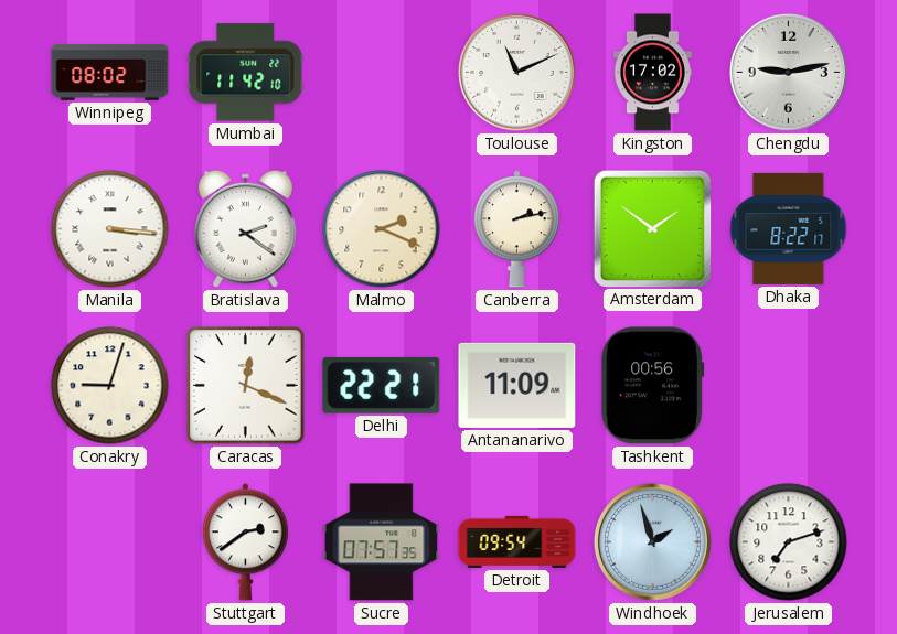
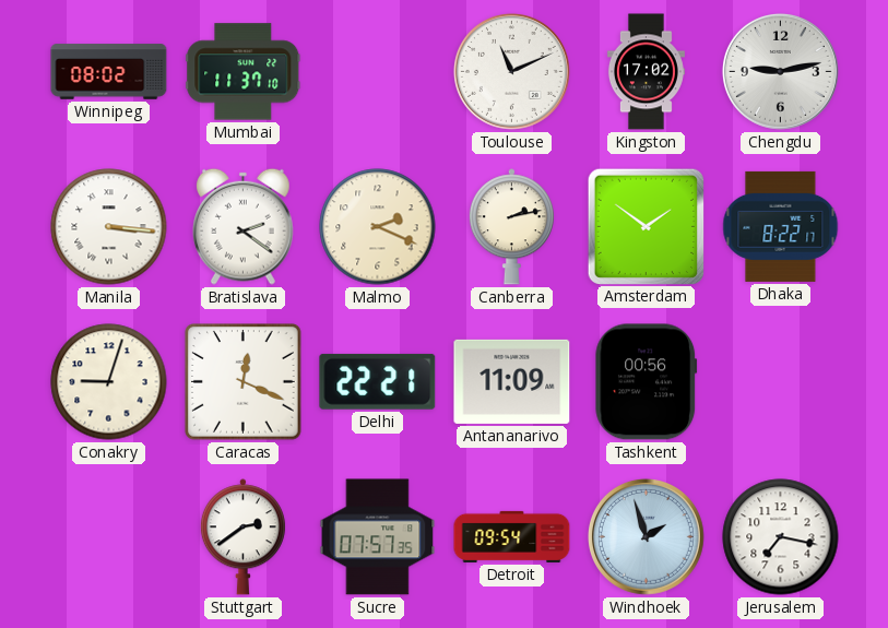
Mumbai: 11:42 -> 11:37
Jerusalem: 7:12 -> 7:17
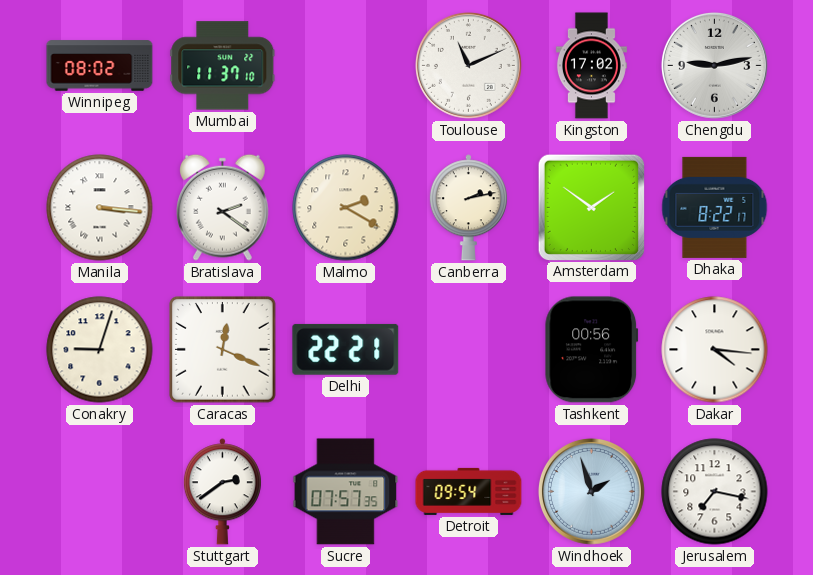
Malmo: 2:19 -> 2:20
Antananarivo: 11:09 -> none
Dakar: none -> 4:16
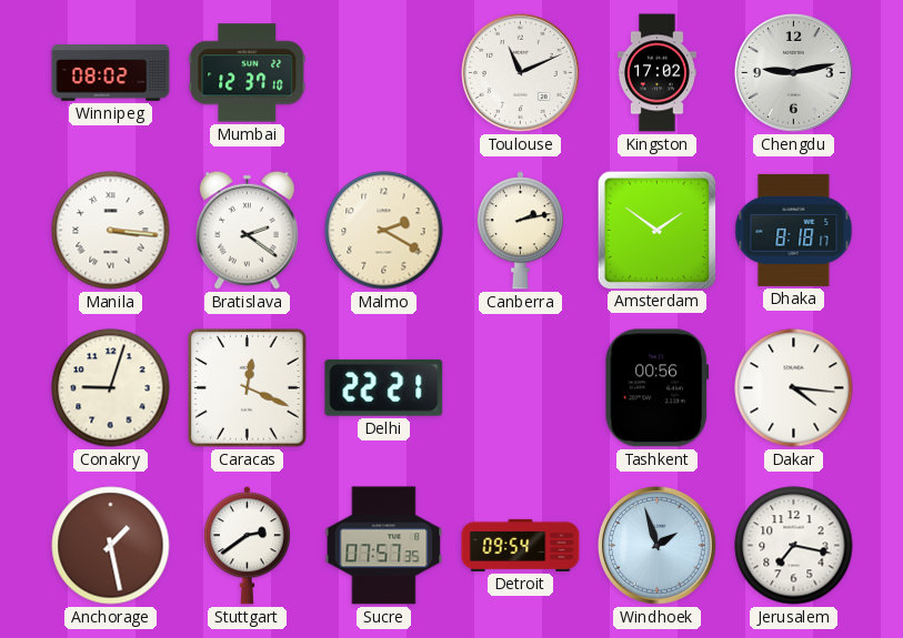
Mumbai: 11:37 -> 12:37
Dhaka: 8:22 -> 8:18
Anchorage: none -> 1:28
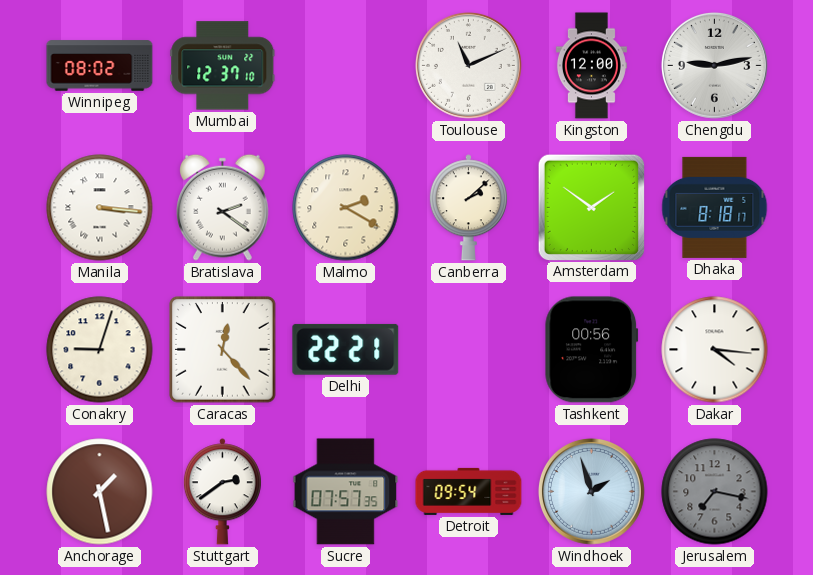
Kingston: 17:02 -> 12:00
Canberra: 2:13 -> 2:08
Caracas: 12:19 -> 12:23
Jerusalem dial: white -> grey
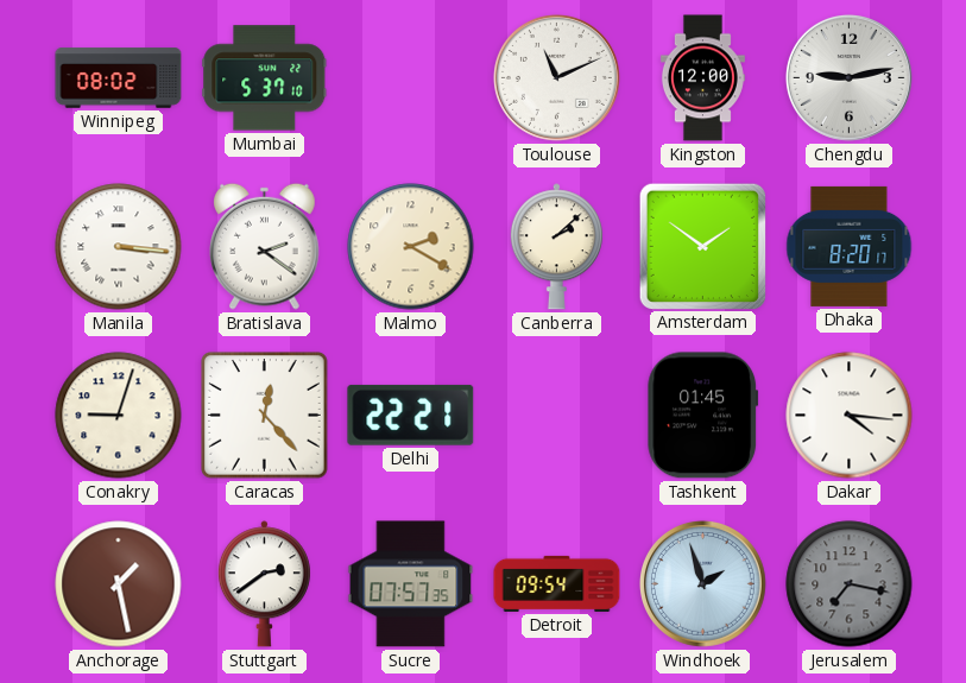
Mumbai: 12:37 -> 5:37
Dhaka: 8:18 -> 8:20
Tashkent: 00:56 -> 01:45
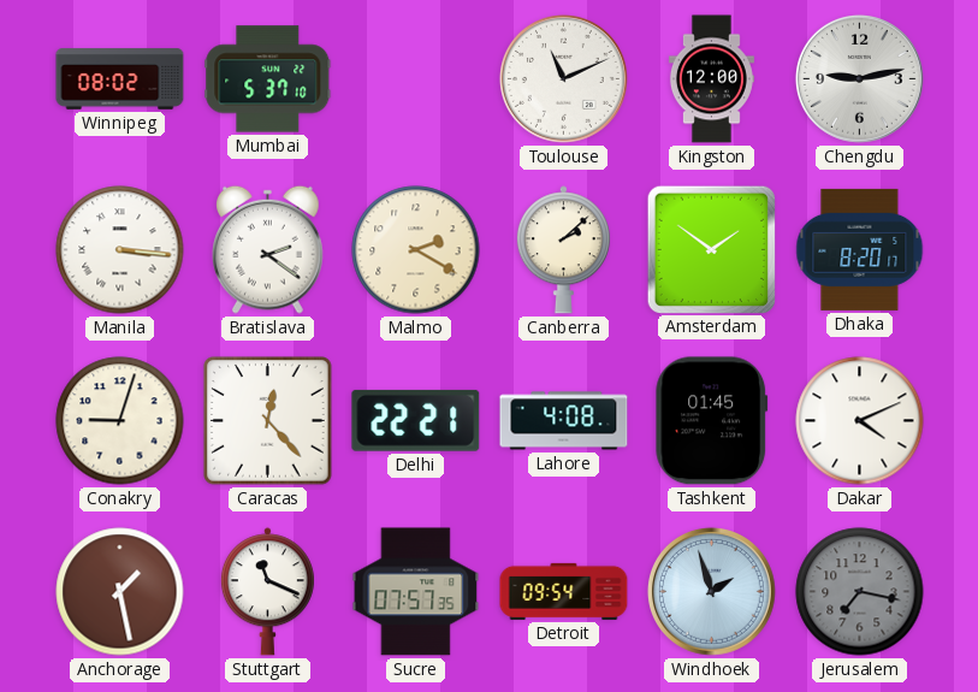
Lahore: none -> 4:08
Dakar: 4:16 -> 4:11
Stuttgart: 2:39 -> 11:19
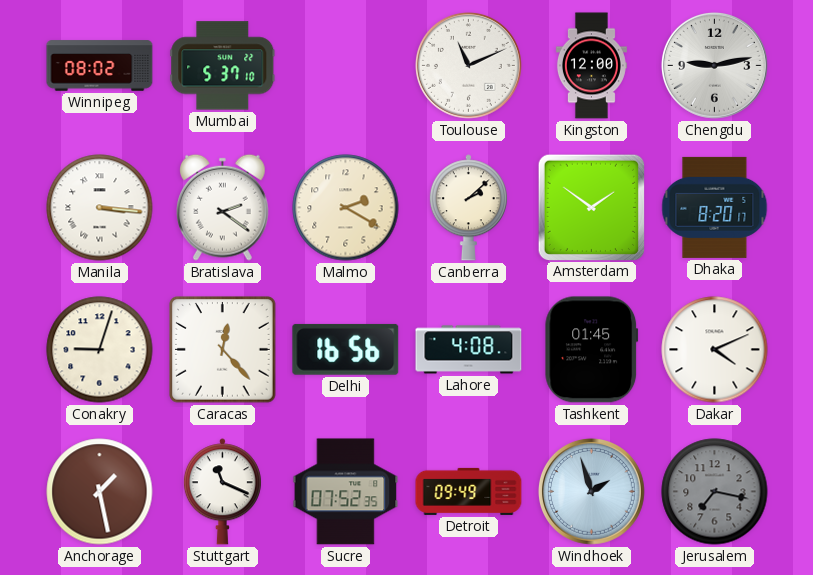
Delhi: 22:21 -> 16:56
Sucre: 07:57 -> 07:52
Detroit: 09:54 -> 09:49
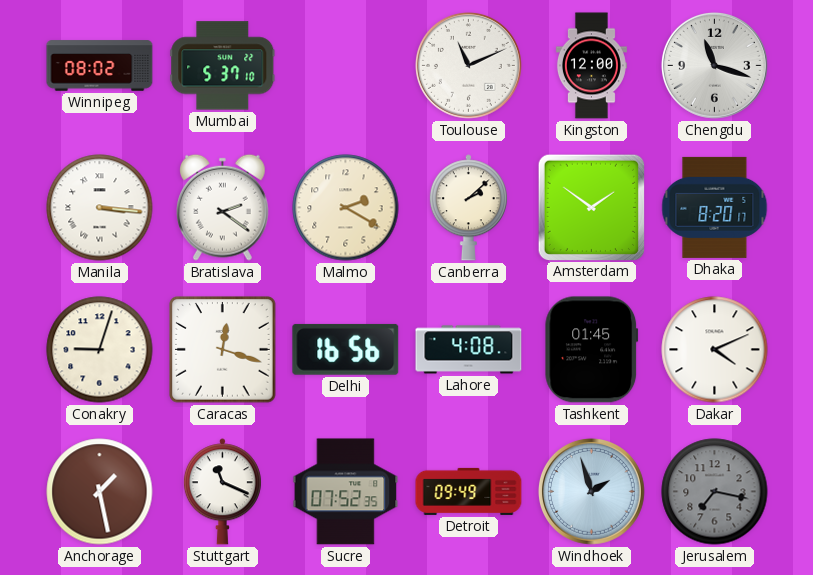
Chengdu: 9:13 -> 11:18
Caracas: 12:23 -> 12:18
